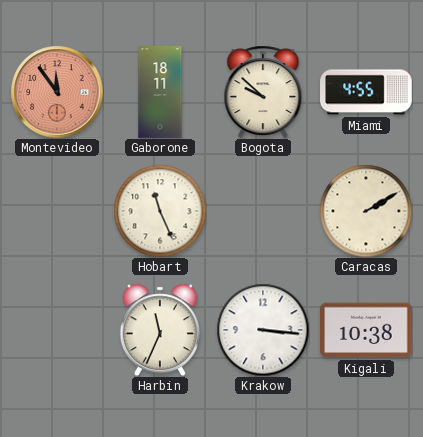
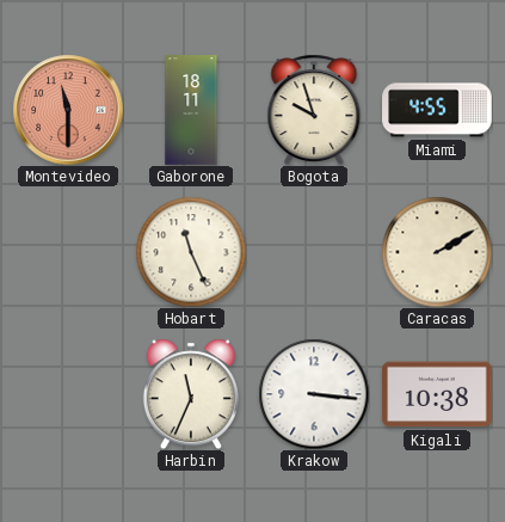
Montevideo: 11:54 -> 11:30
Bogota: 9:52 -> 9:57
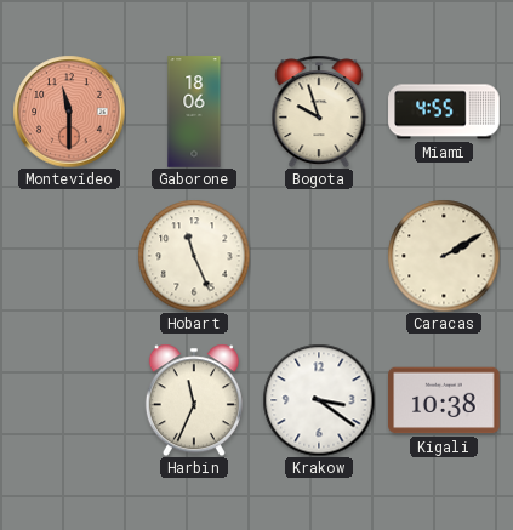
Gaborone: 18:11 -> 18:06
Krakow: 3:16 -> 3:21
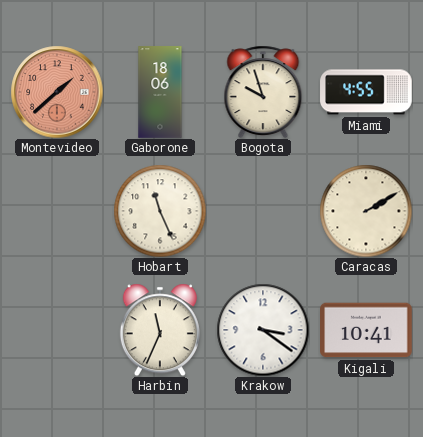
Montevideo: 11:30 -> 1:38
Kigali: 10:38 -> 10:41
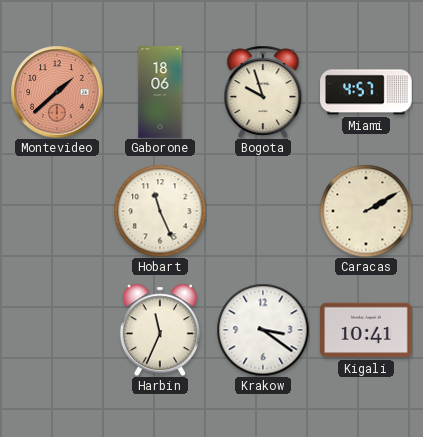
Miami: 4:55 -> 4:57
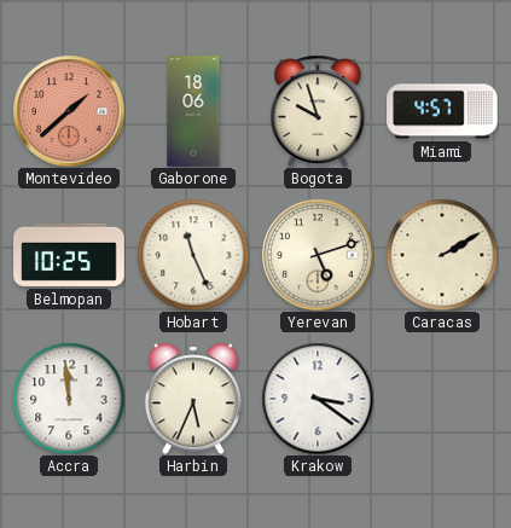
Belmopan: none -> 10:25
Yerevan: none -> 5:12
Accra: none -> 11:59
Harbin: 11:34 -> 5:34
Kigali: 10:41 -> none
